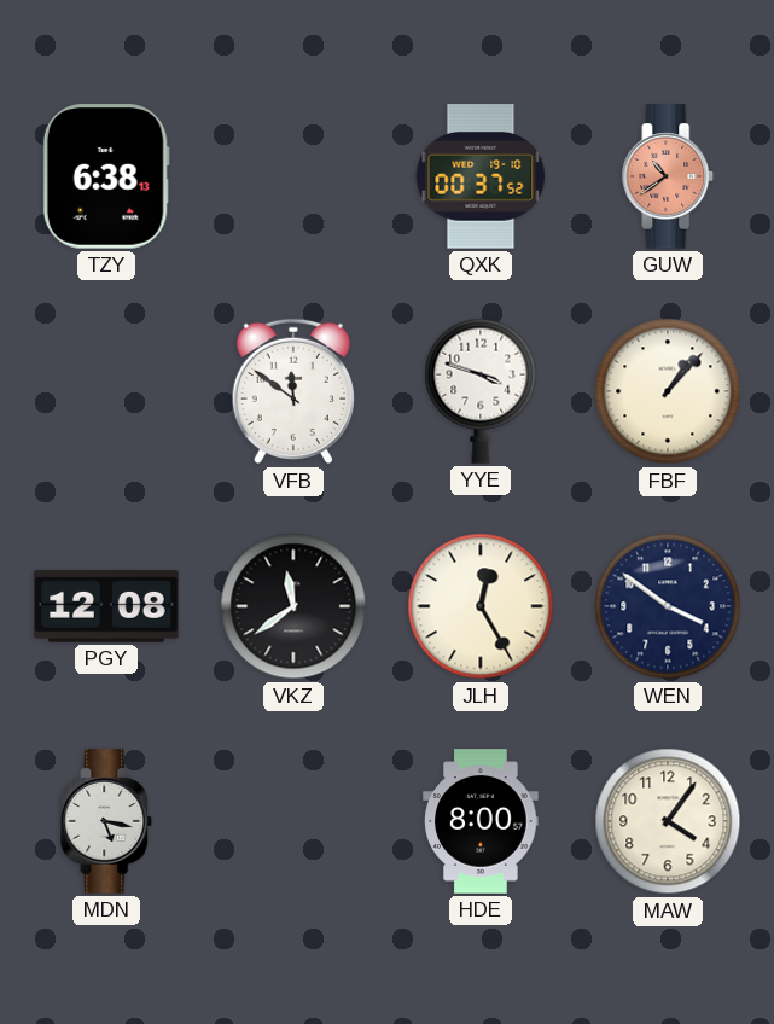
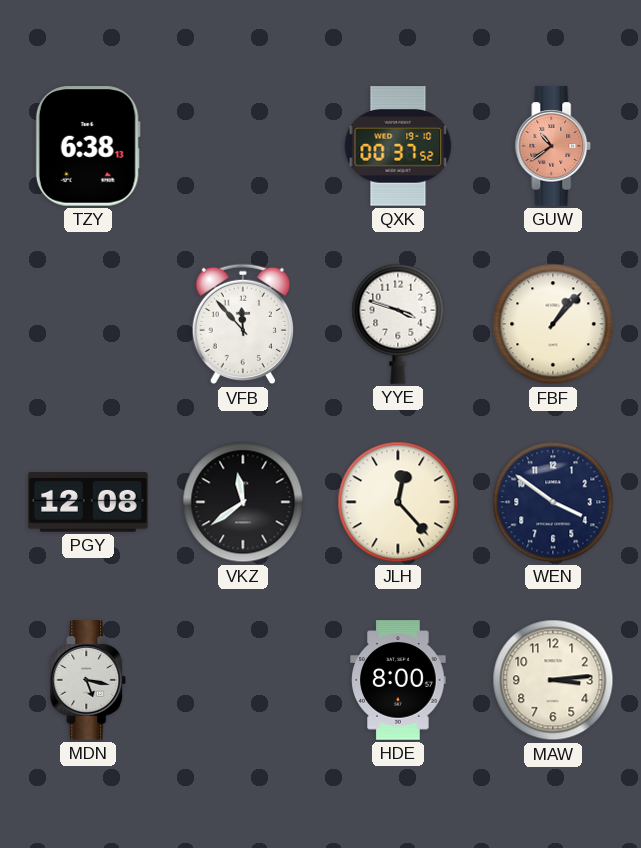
VFB: 11:51 -> 11:53
JLH: 12:25 -> 12:23
MAW: 4:06 -> 3:14
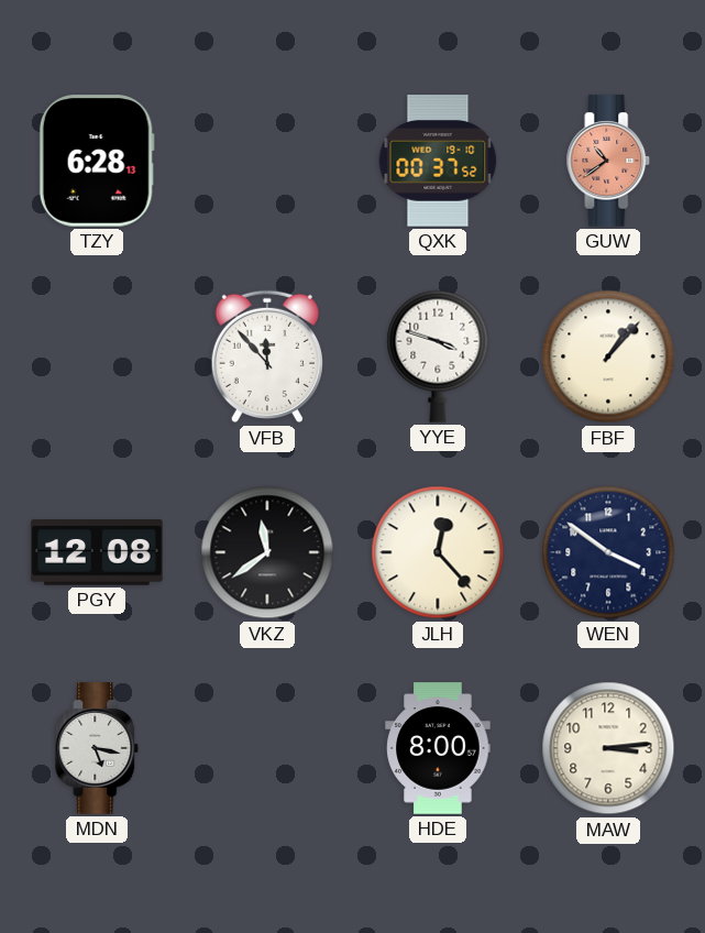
TZY: 6:38 -> 6:28
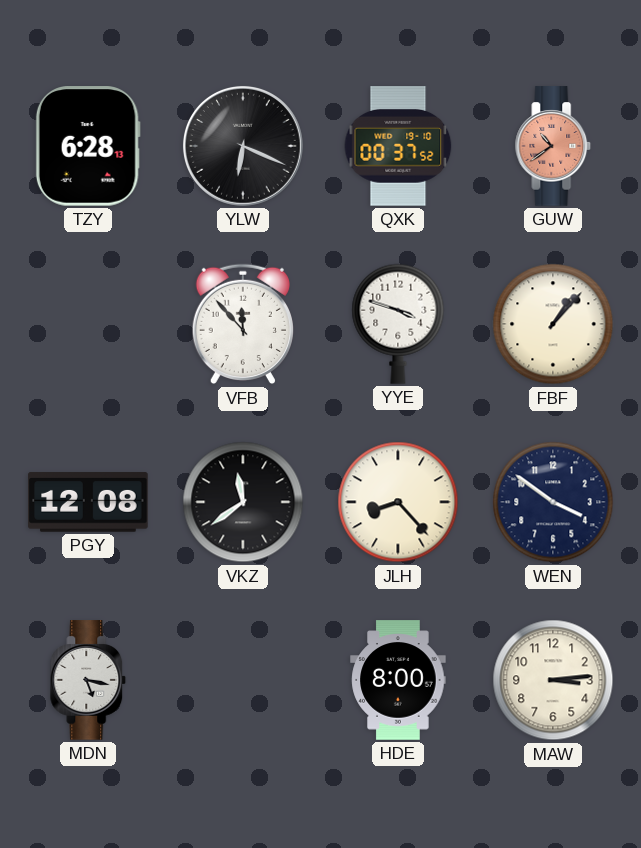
YLW: none -> 6:19
JLH: 12:23 -> 8:23
